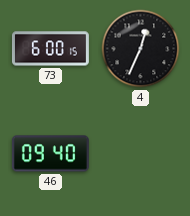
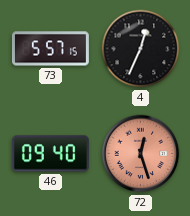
73: 6:00 -> 5:57
72: none -> 12:27
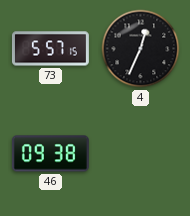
46: 09:40 -> 09:38
72: 12:27 -> none
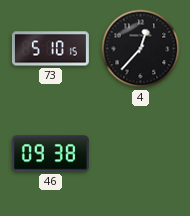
73: 5:57 -> 5:10
4: 12:34 -> 12:37
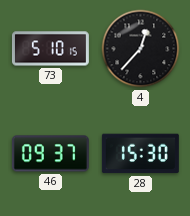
46: 09:38 -> 09:37
28: none -> 15:30
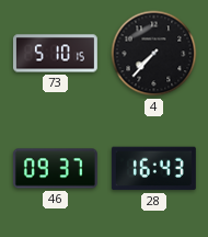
4: 12:37 -> 7:37
28: 15:30 -> 16:43
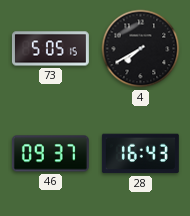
73: 5:10 -> 5:05
4: 7:37 -> 7:40
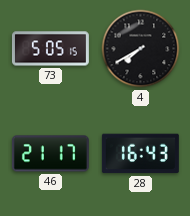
46: 09:37 -> 21:17
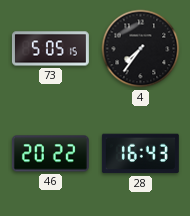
4: 7:40 -> 7:36
46: 21:17 -> 20:22
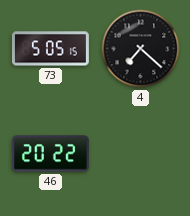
4: 7:36 -> 7:22
28: 16:43 -> none
